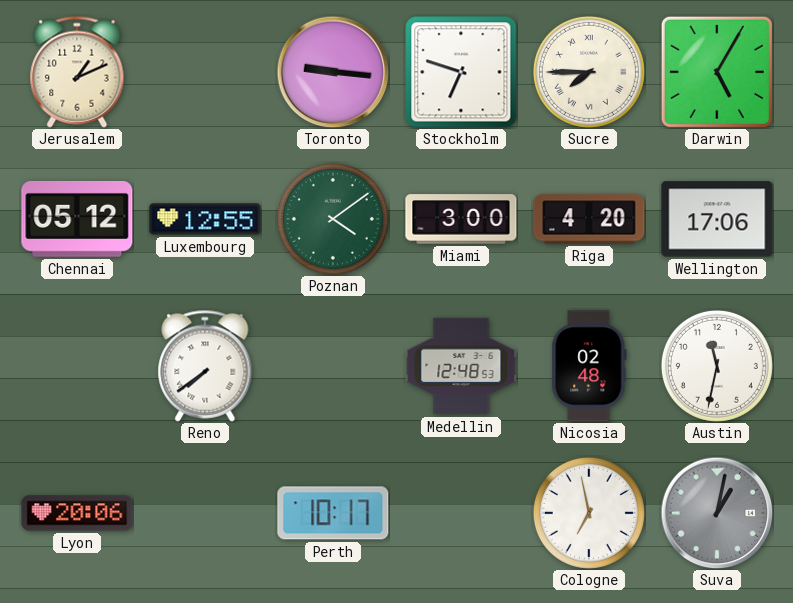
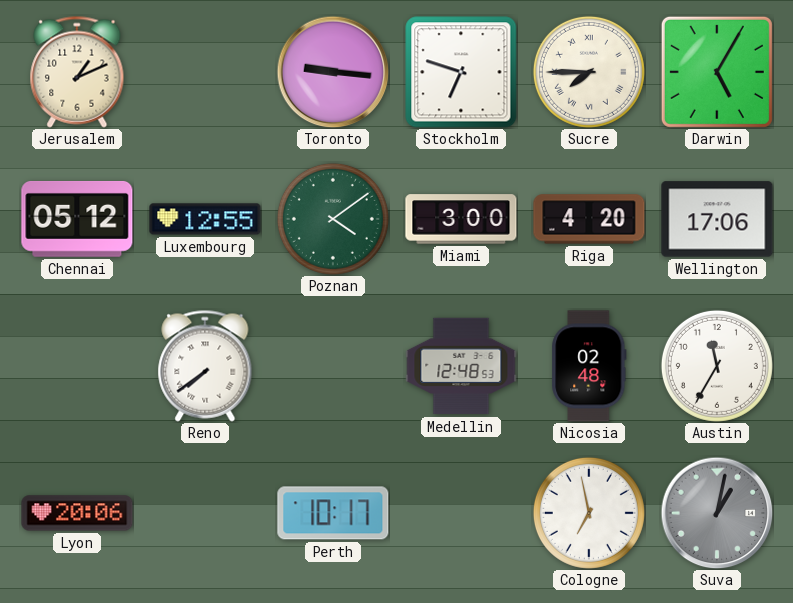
Austin: 11:32 -> 11:35
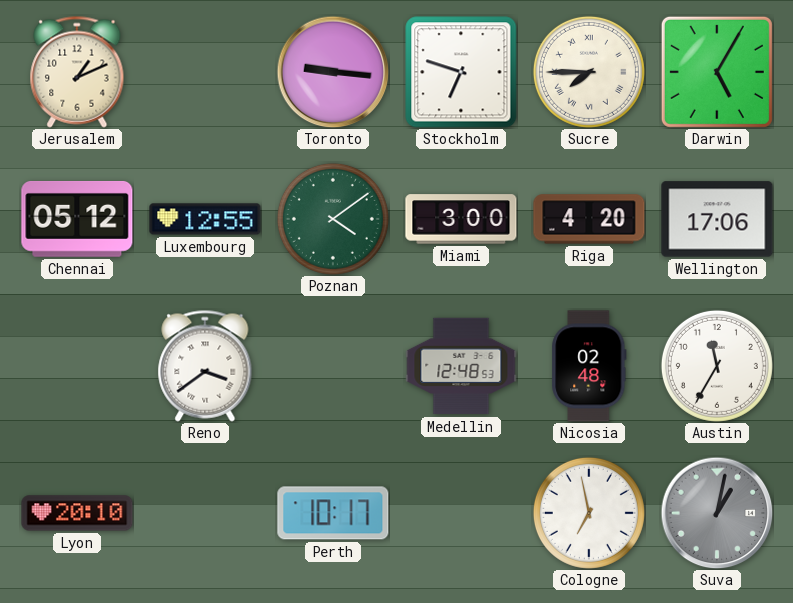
Reno: 7:39 -> 3:39
Lyon: 20:06 -> 20:10
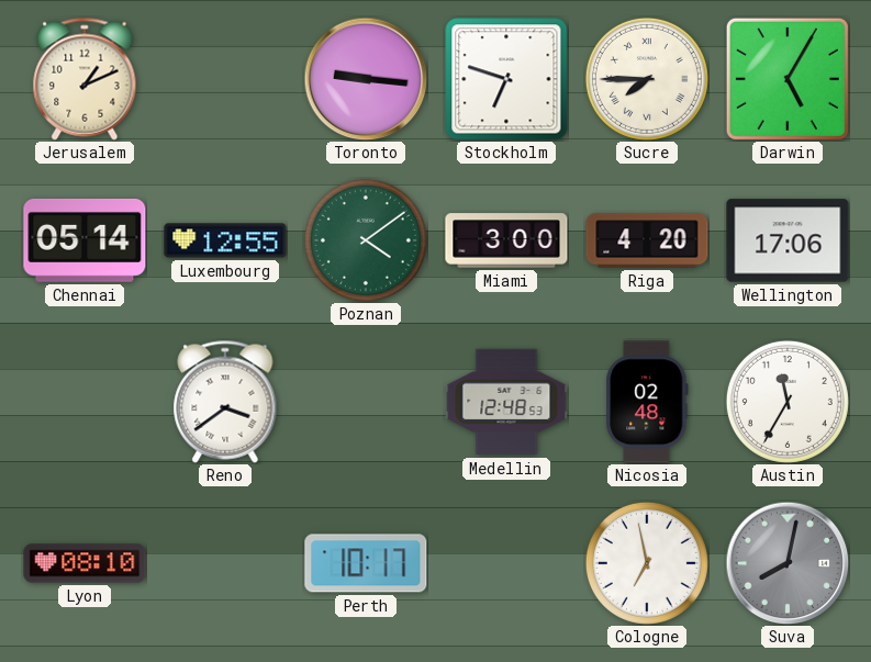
Chennai: 05:12 -> 05:14
Lyon: 20:10 -> 08:10
Suva: 1:02 -> 8:02
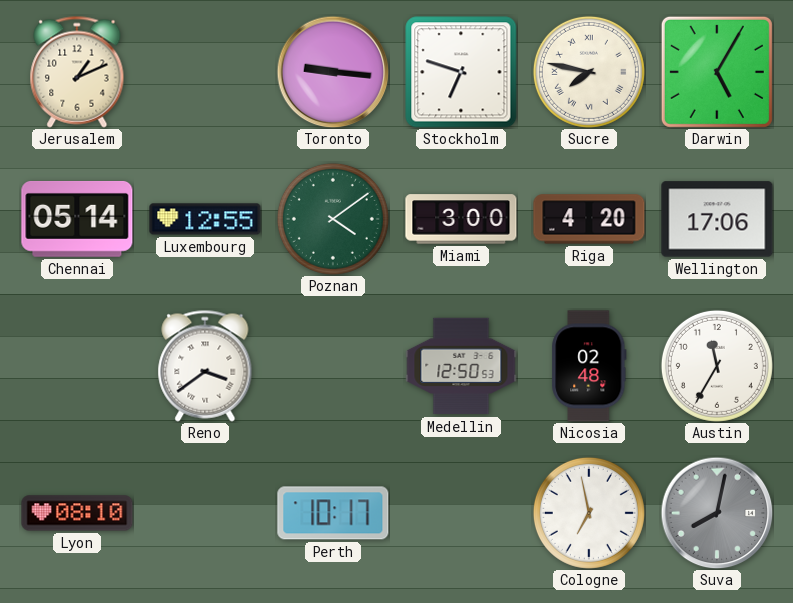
Sucre: 7:45 -> 7:47
Medellin: 12:48 -> 12:50
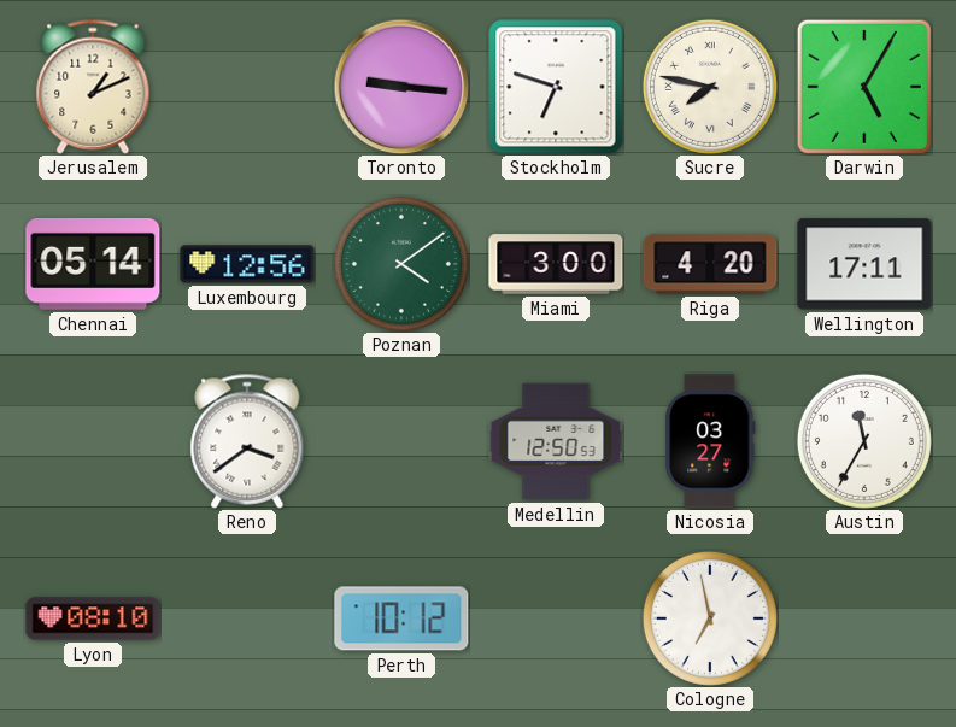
Luxembourg: 12:55 -> 12:56
Wellington: 17:06 -> 17:11
Nicosia: 02:48 -> 03:27
Perth: 10:17 -> 10:12
Suva: 8:02 -> none
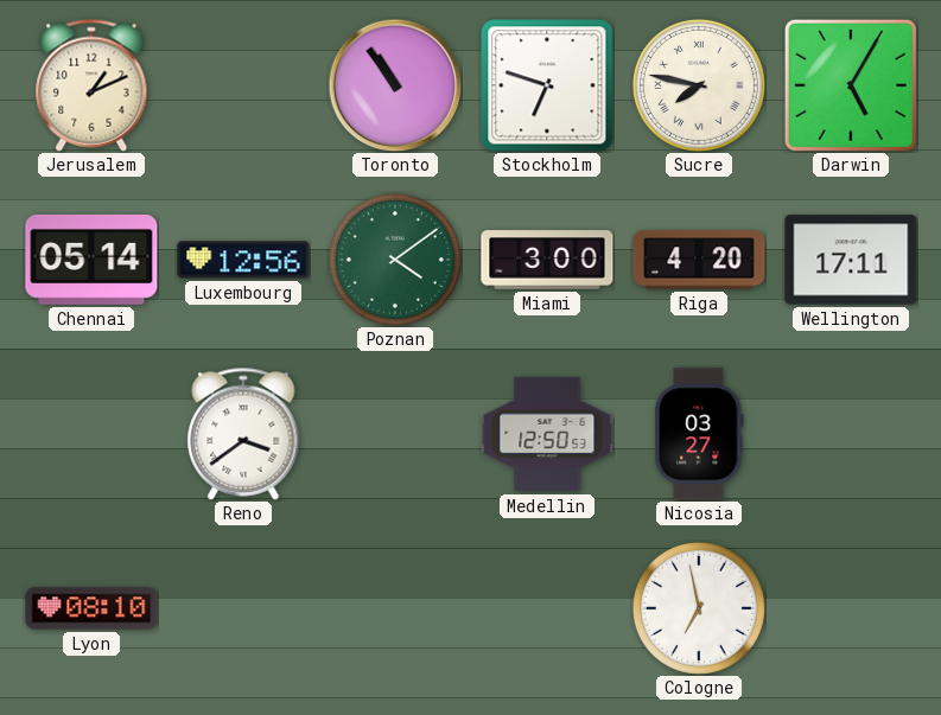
Toronto: 9:16 -> 10:54
Austin: 11:35 -> none
Perth: 10:12 -> none
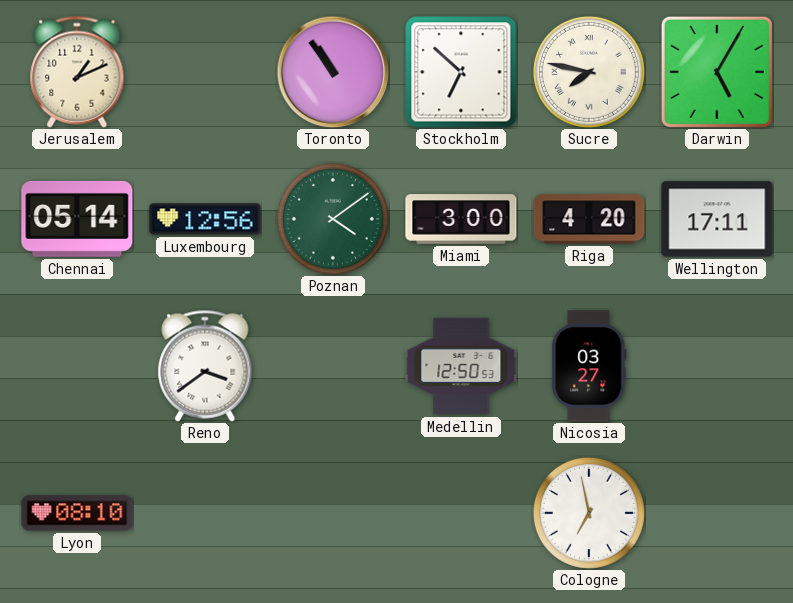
Stockholm: 6:48 -> 6:52
